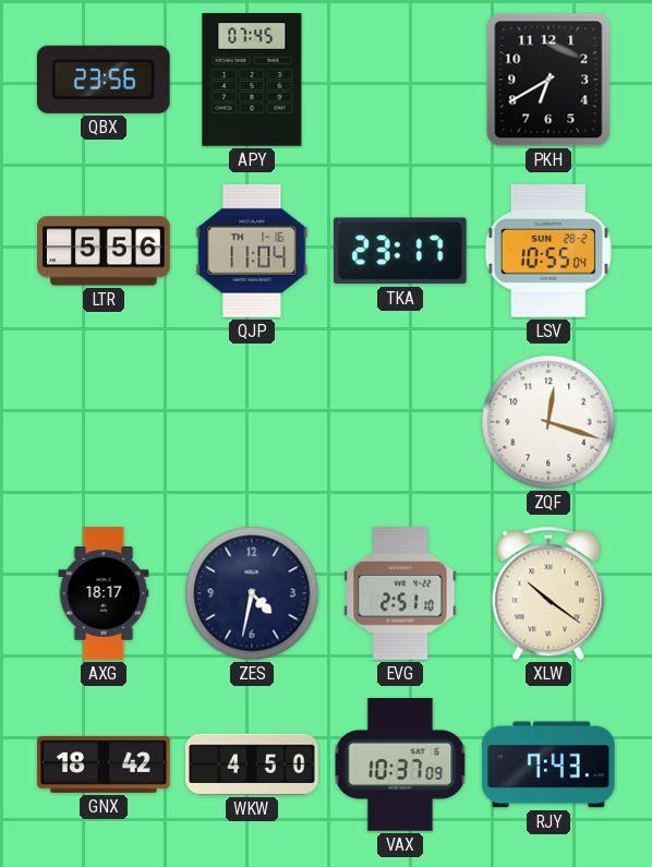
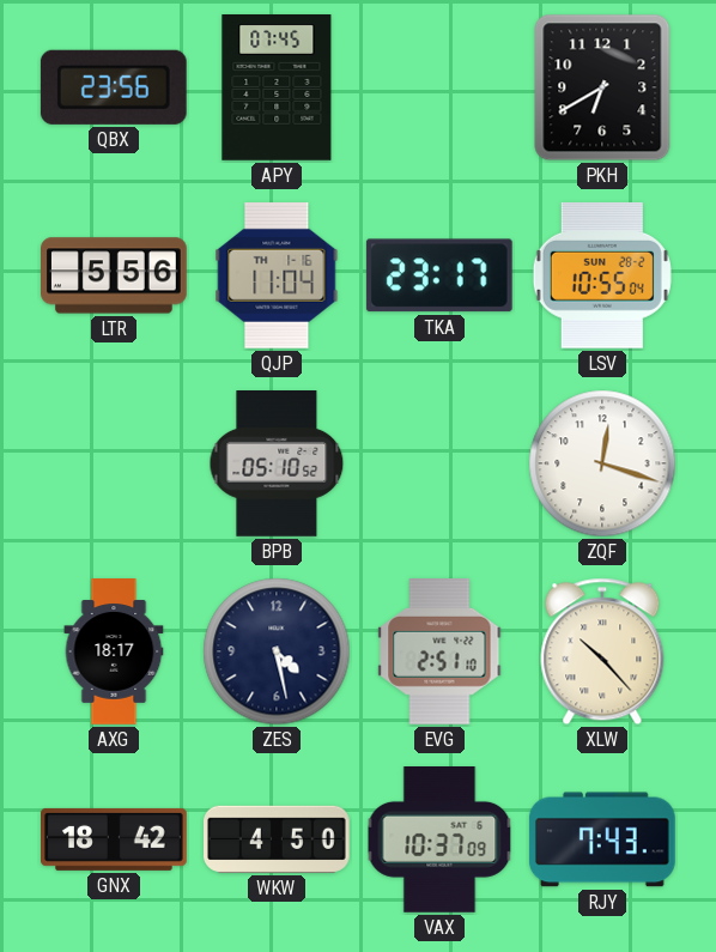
BPB: none -> 05:10
ZES: 4:32 -> 4:28
XLW: 10:21 -> 10:23
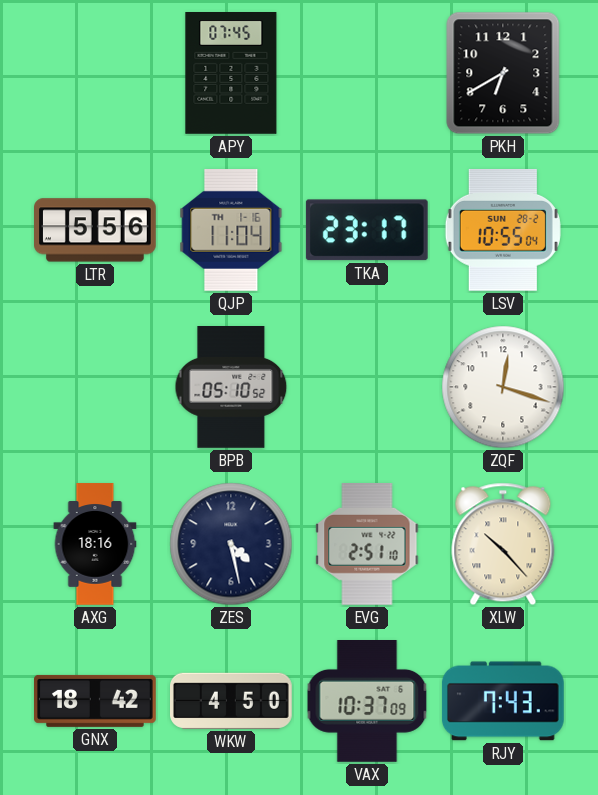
QBX: 23:56 -> none
AXG: 18:17 -> 18:16
